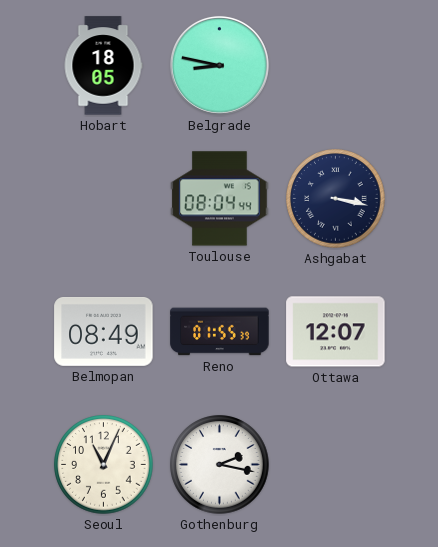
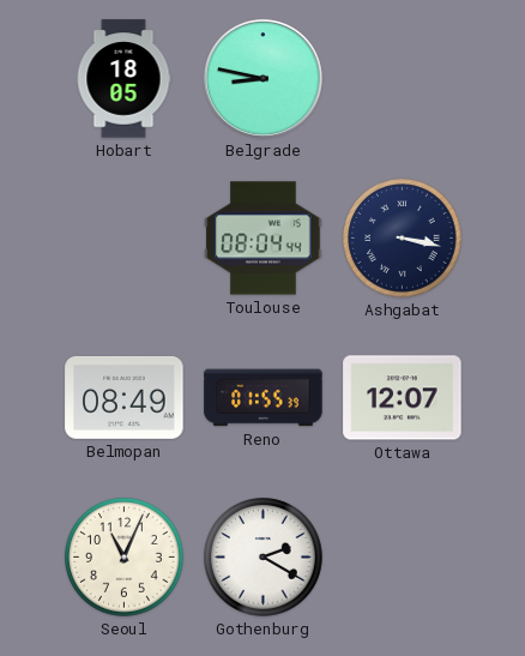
Gothenburg: 2:17 -> 2:20
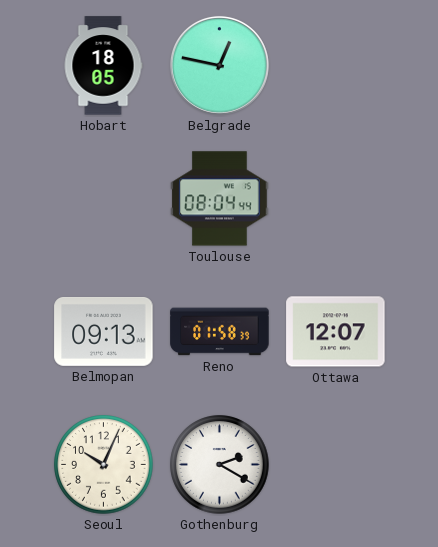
Belgrade: 8:47 -> 12:47
Ashgabat: 3:17 -> none
Belmopan: 08:49 -> 09:13
Reno: 01:55 -> 01:58
Seoul: 11:04 -> 10:04
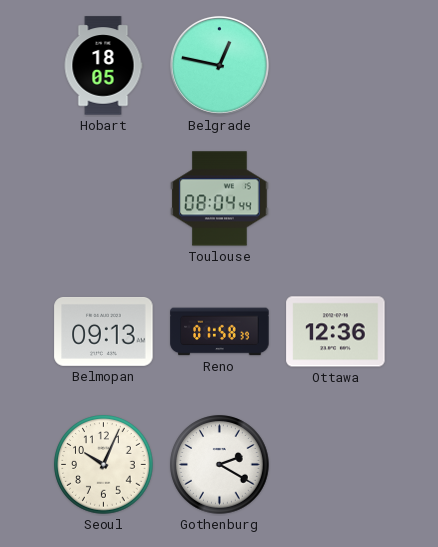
Ottawa: 12:07 -> 12:36
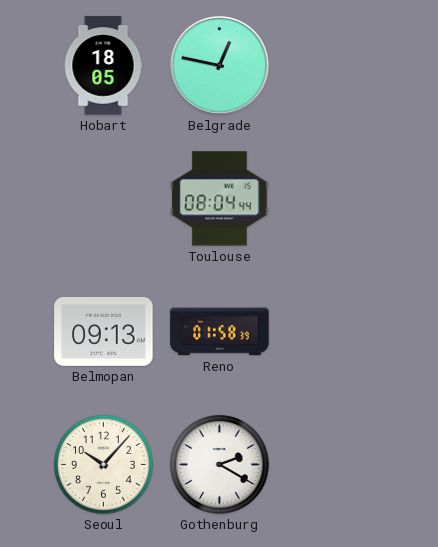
Ottawa: 12:36 -> none
Seoul: 10:04 -> 10:07
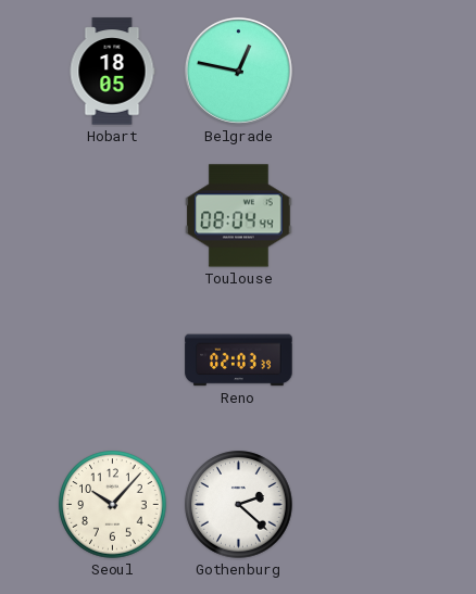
Belmopan: 09:13 -> none
Reno: 01:58 -> 02:03
Gothenburg: 2:20 -> 2:22
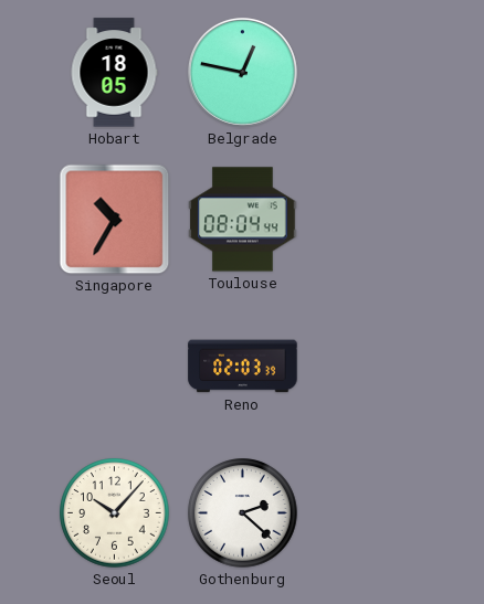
Singapore: none -> 10:35
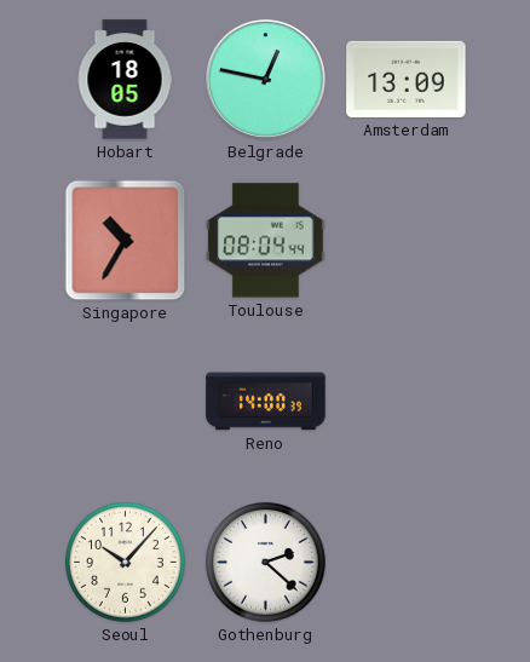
Amsterdam: none -> 13:09
Reno: 02:03 -> 14:00
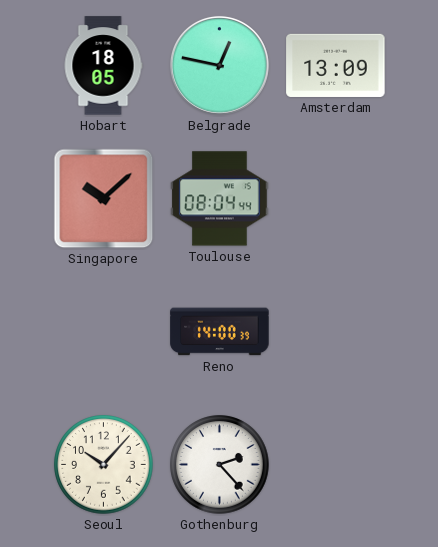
Singapore: 10:35 -> 10:08
Gothenburg: 2:22 -> 2:23
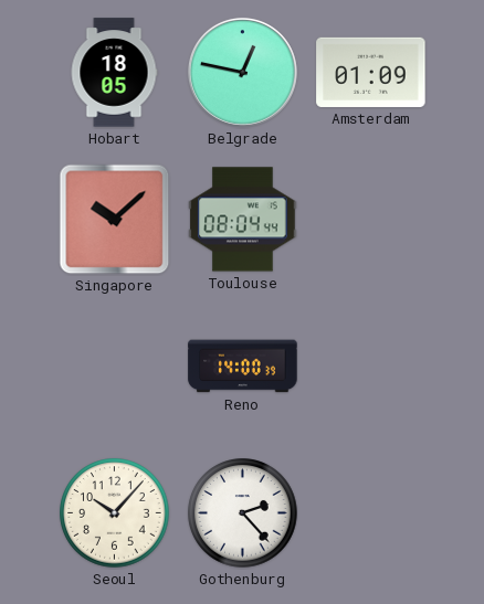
Amsterdam: 13:09 -> 01:09
